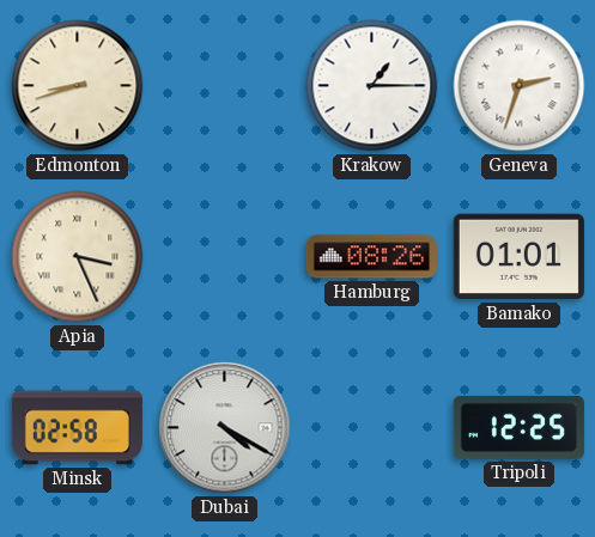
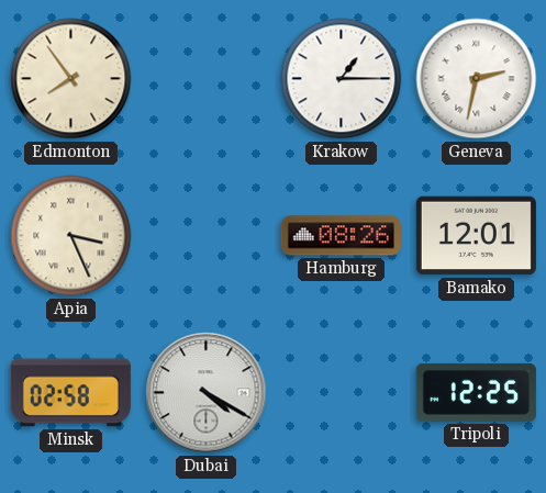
Edmonton: 8:42 -> 7:54
Geneva: 2:33 -> 2:32
Bamako: 01:01 -> 12:01
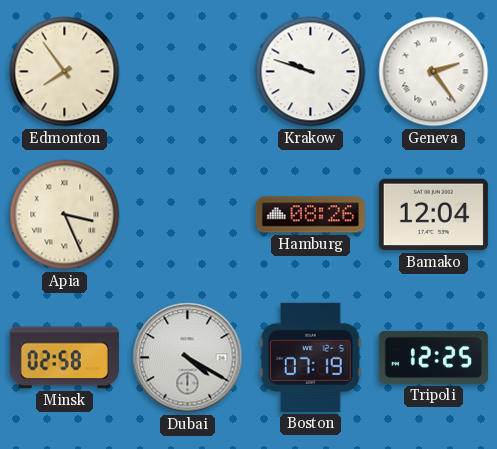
Krakow: 1:15 -> 9:48
Geneva: 2:32 -> 2:24
Bamako: 12:01 -> 12:04
Boston: none -> 07:19
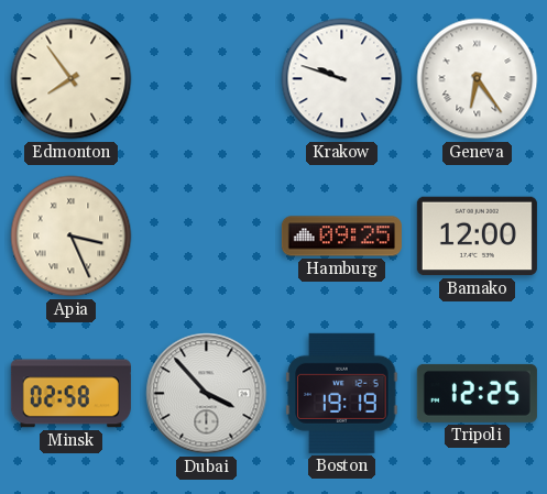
Geneva: 2:24 -> 6:24
Hamburg: 08:26 -> 09:25
Bamako: 12:04 -> 12:00
Dubai: 4:20 -> 3:53
Boston: 07:19 -> 19:19
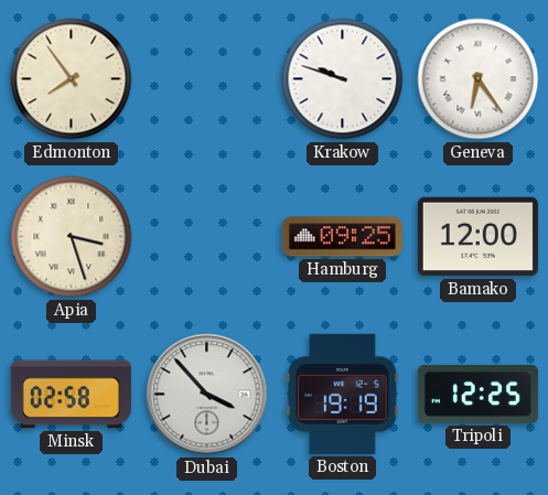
Apia: 3:26 -> 3:27
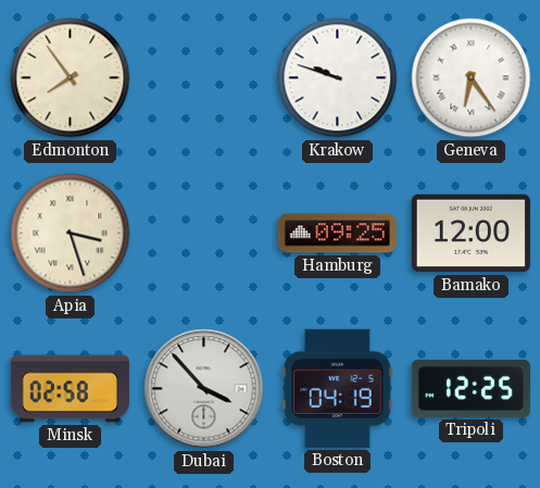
Boston: 19:19 -> 04:19
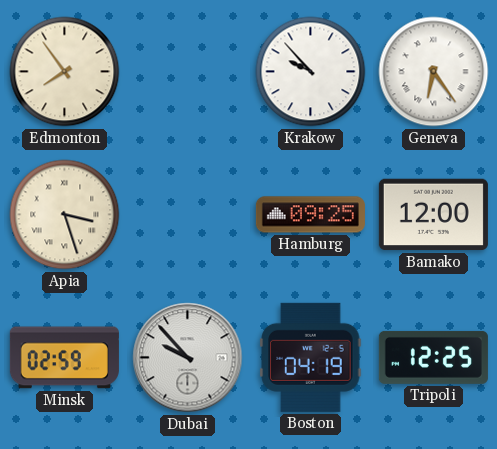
Krakow: 9:48 -> 9:53
Minsk: 02:58 -> 02:59
Dubai: 3:53 -> 9:53
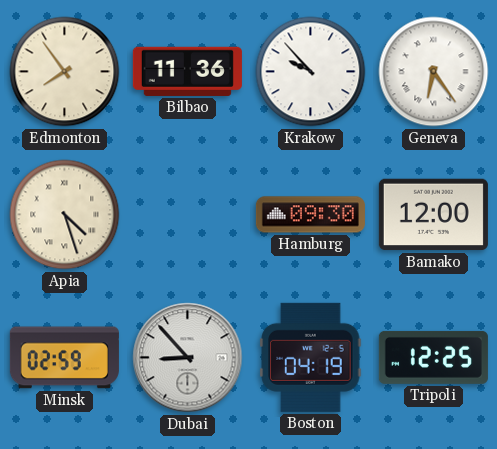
Bilbao: none -> 11:36
Apia: 3:27 -> 4:27
Hamburg: 09:25 -> 09:30
Dubai: 9:53 -> 8:53
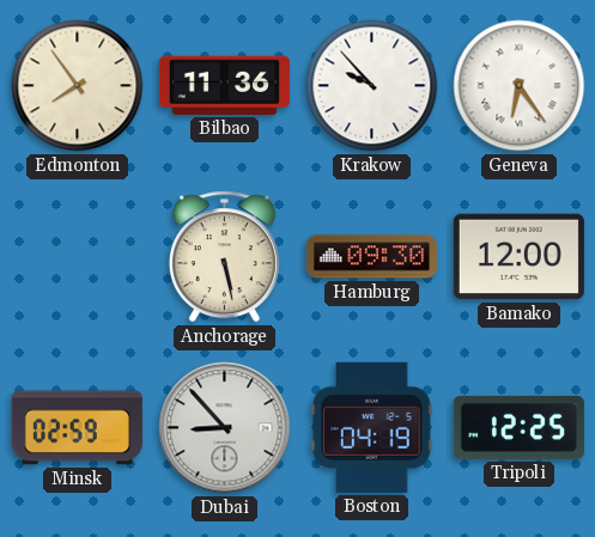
Apia: 4:27 -> none
Anchorage: none -> 5:28
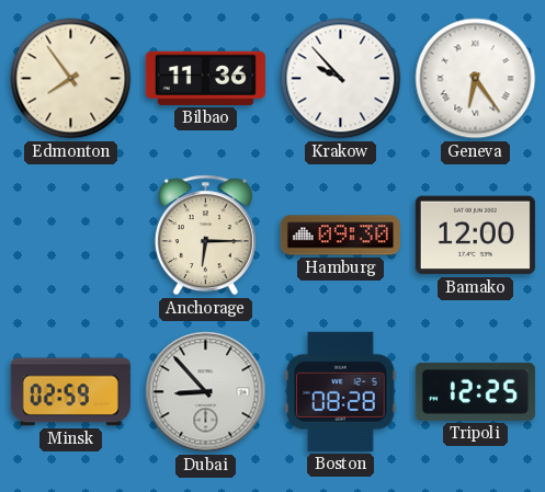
Anchorage: 5:28 -> 6:15
Boston: 04:19 -> 08:28
